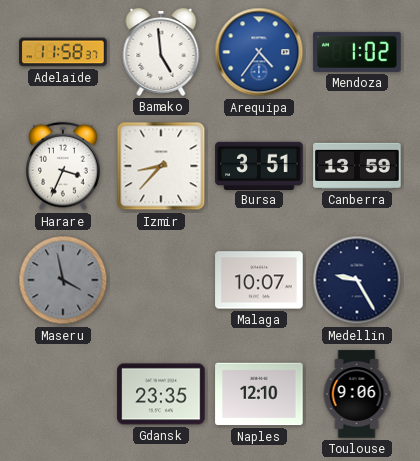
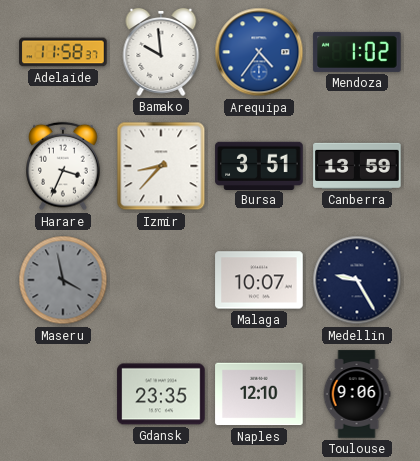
Bamako: 4:59 -> 9:59
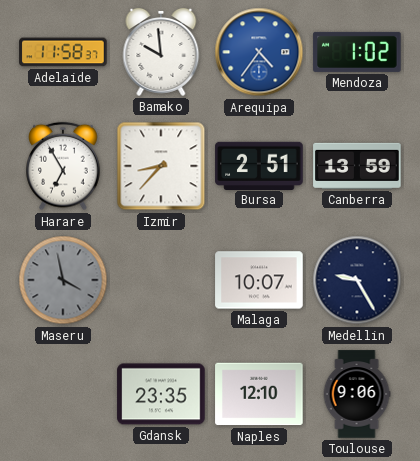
Harare: 3:34 -> 6:55
Bursa: 3:51 -> 2:51
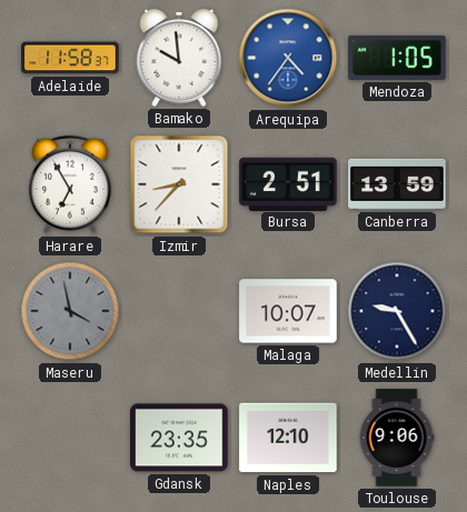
Mendoza: 1:02 -> 1:05
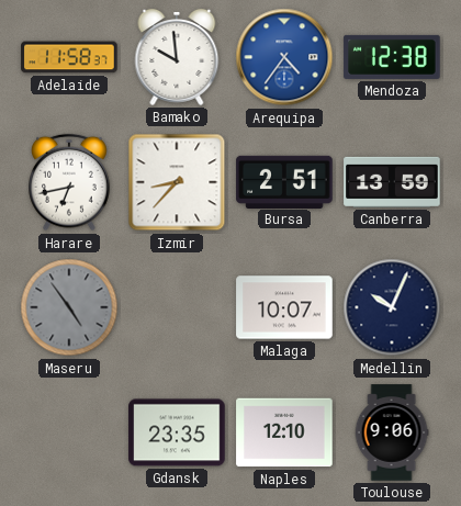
Mendoza: 1:05 -> 12:38
Harare: 6:55 -> 6:43
Maseru: 3:58 -> 4:54
Medellin: 9:25 -> 10:04
